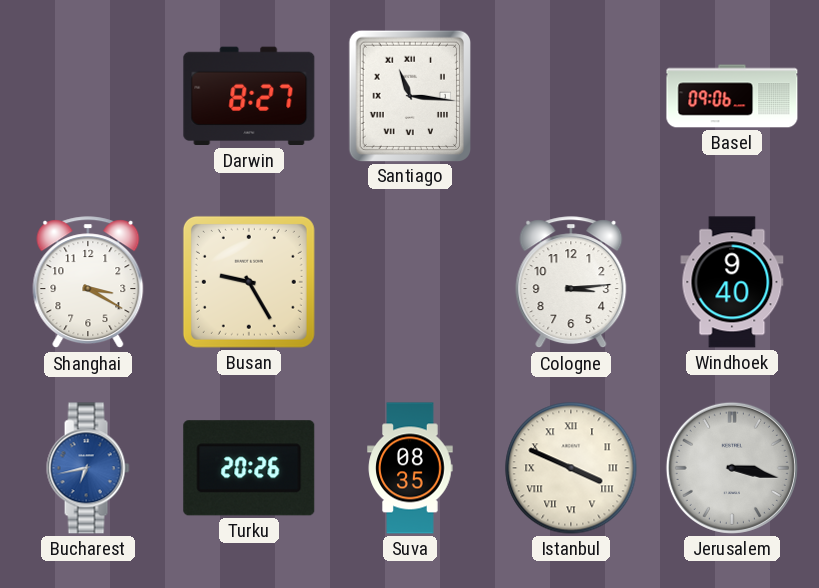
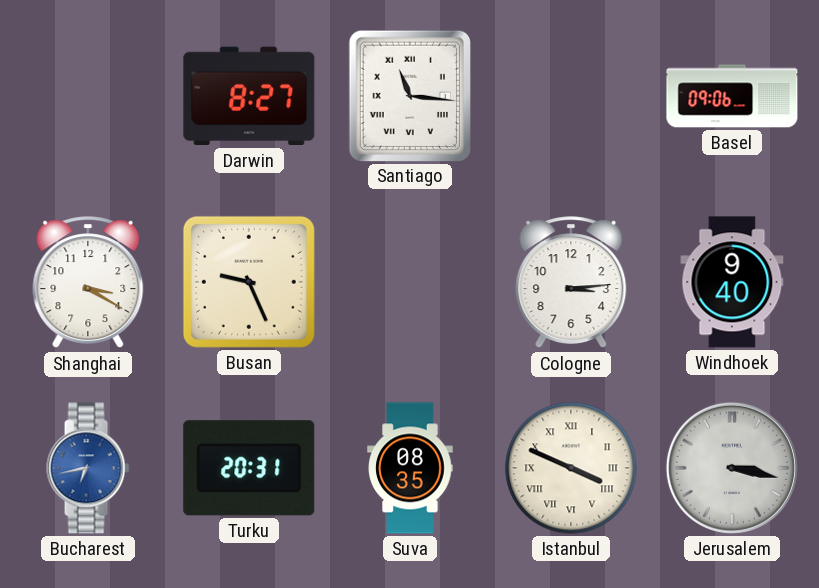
Busan: 9:25 -> 9:26
Turku: 20:26 -> 20:31
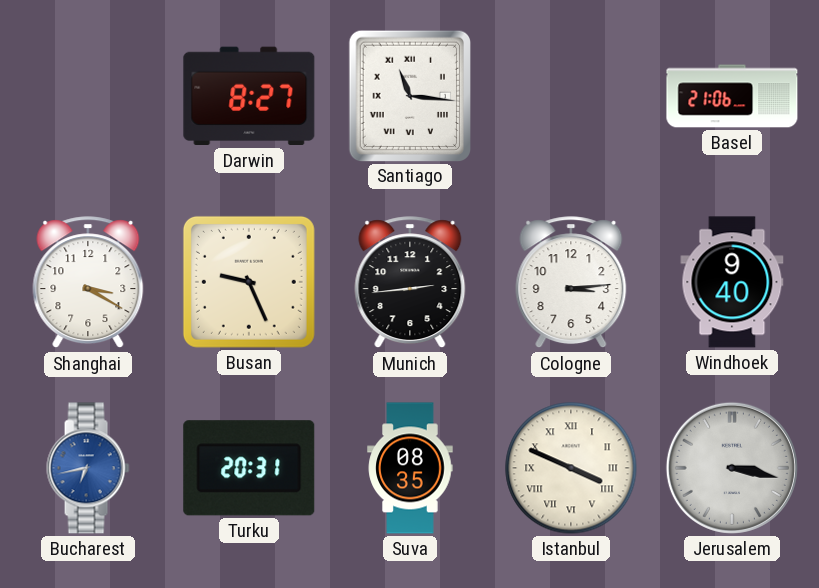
Basel: 09:06 -> 21:06
Munich: none -> 2:44
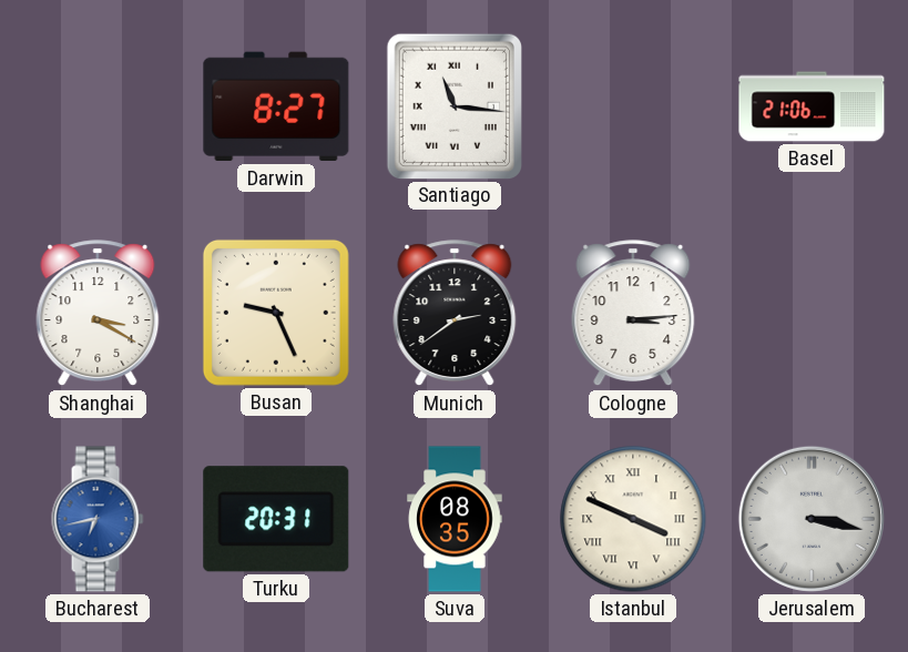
Munich: 2:44 -> 2:39
Windhoek: 9:40 -> none
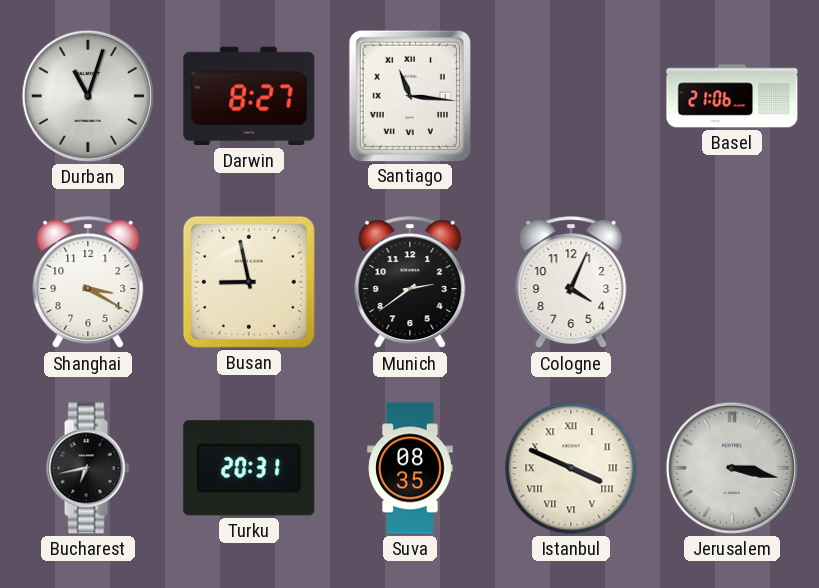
Durban: none -> 11:03
Busan: 9:26 -> 8:58
Cologne: 3:14 -> 4:04
Bucharest dial: blue -> black
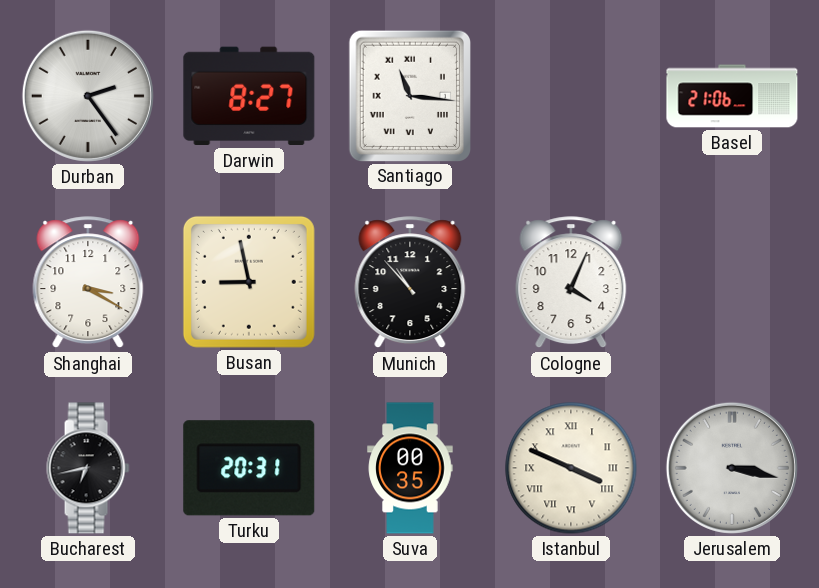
Durban: 11:03 -> 2:24
Munich: 2:39 -> 10:53
Suva: 08:35 -> 00:35
